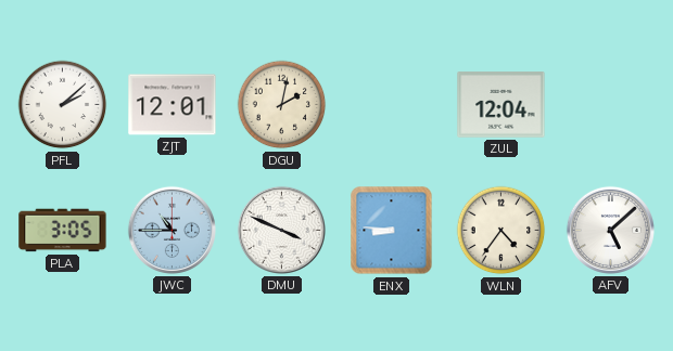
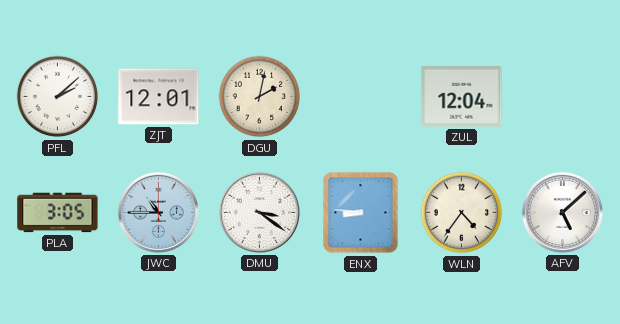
DMU: 3:49 -> 3:21
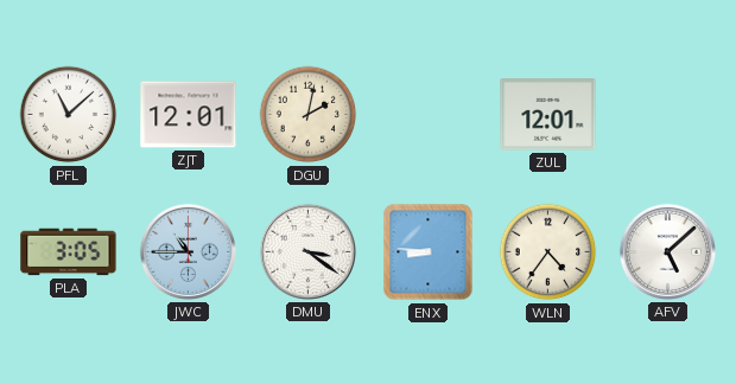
PFL: 2:08 -> 11:08
ZUL: 12:04 -> 12:01
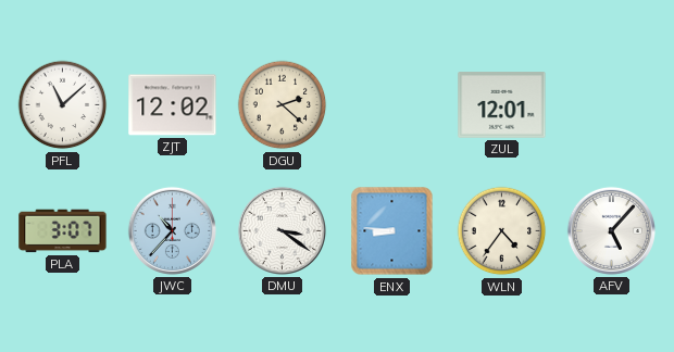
ZJT: 12:01 -> 12:02
DGU: 2:02 -> 2:22
PLA: 3:05 -> 3:07
JWC: 10:45 -> 10:37
AFV: 5:08 -> 5:07
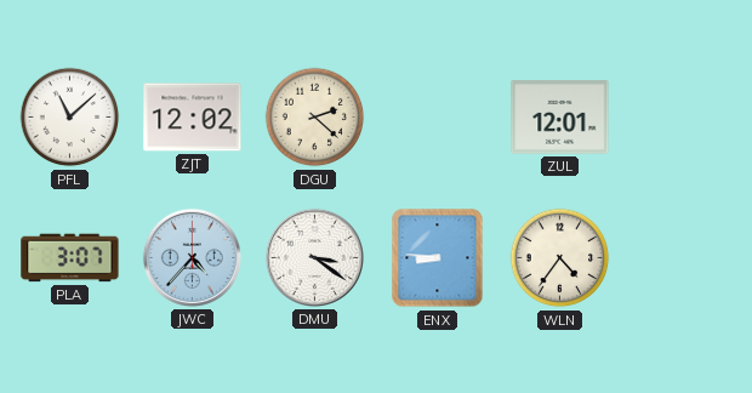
JWC: 10:37 -> 4:37
AFV: 5:07 -> none
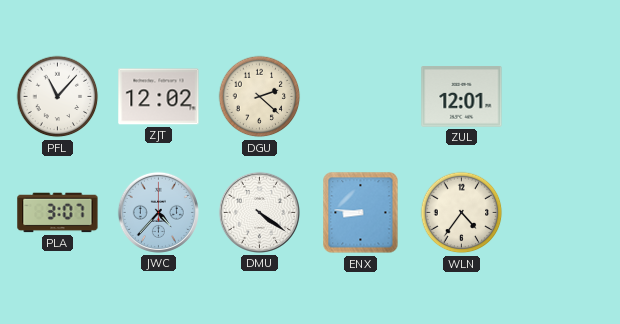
PFL: 11:08 -> 11:07
DMU: 3:21 -> 4:21
